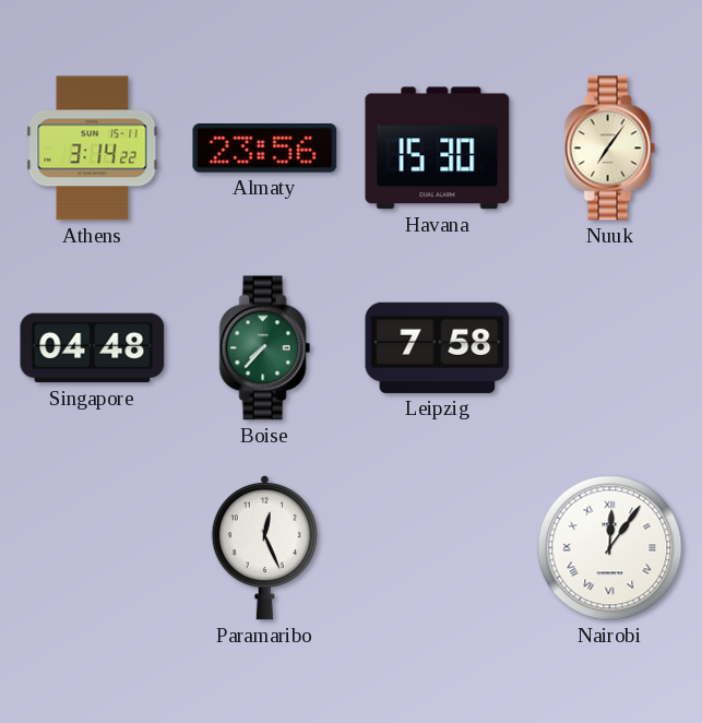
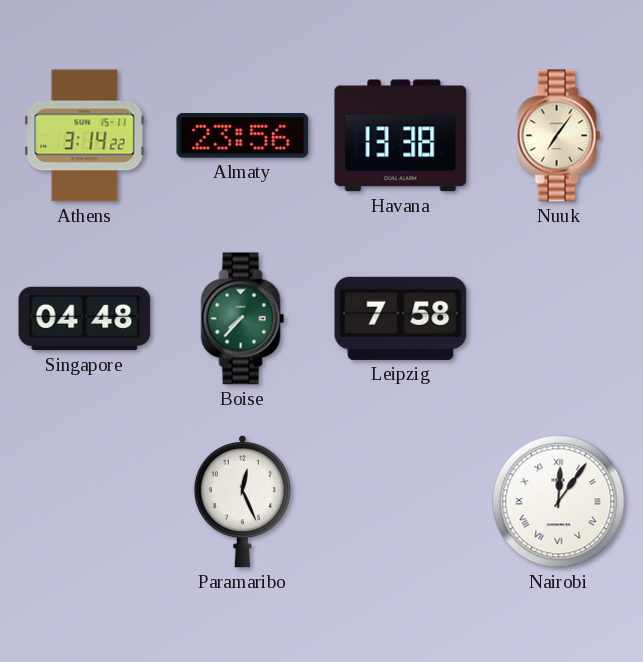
Havana: 15:30 -> 13:38
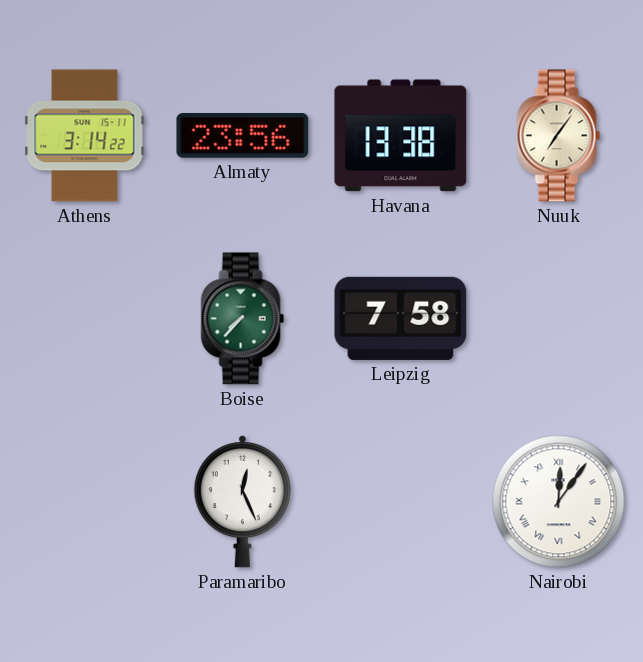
Singapore: 04:48 -> none
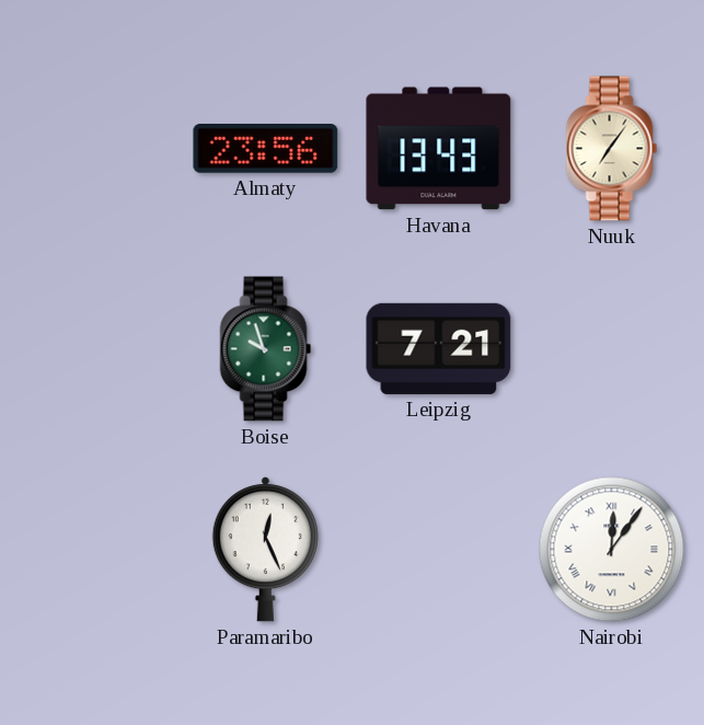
Athens: 3:14 -> none
Havana: 13:38 -> 13:43
Boise: 7:37 -> 9:57
Leipzig: 7:58 -> 7:21
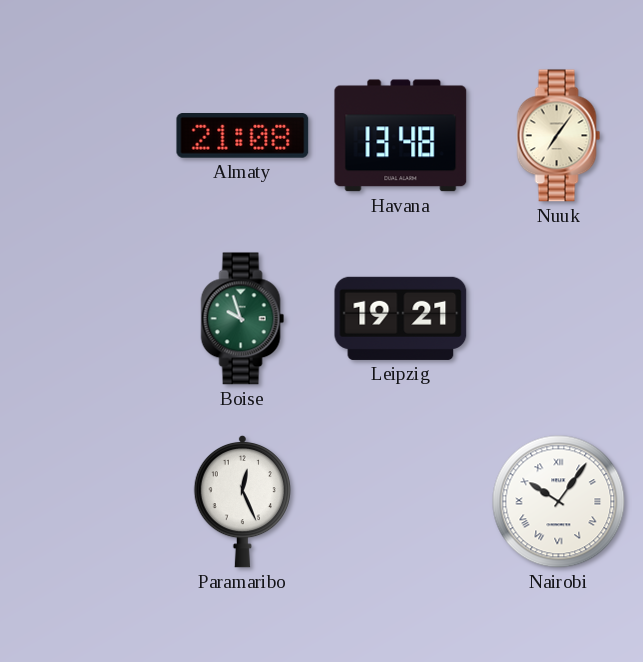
Almaty: 23:56 -> 21:08
Havana: 13:43 -> 13:48
Leipzig: 7:21 -> 19:21
Nairobi: 12:06 -> 10:06
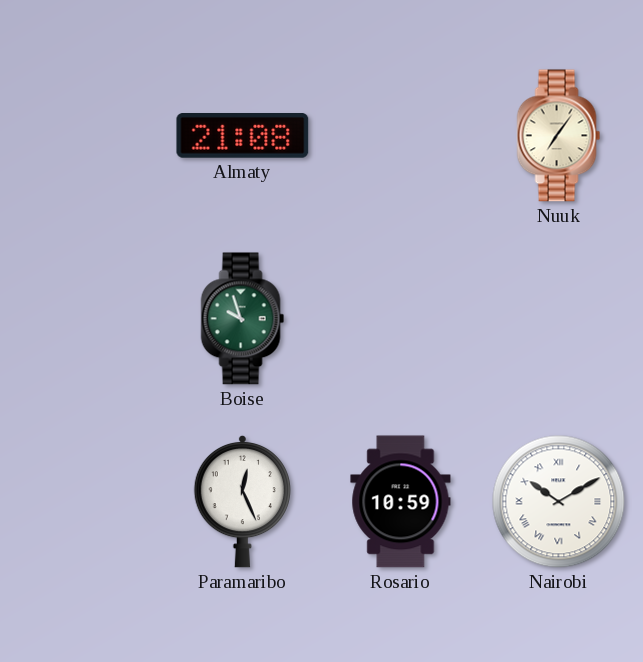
Havana: 13:48 -> none
Leipzig: 19:21 -> none
Rosario: none -> 10:59
Nairobi: 10:06 -> 10:10
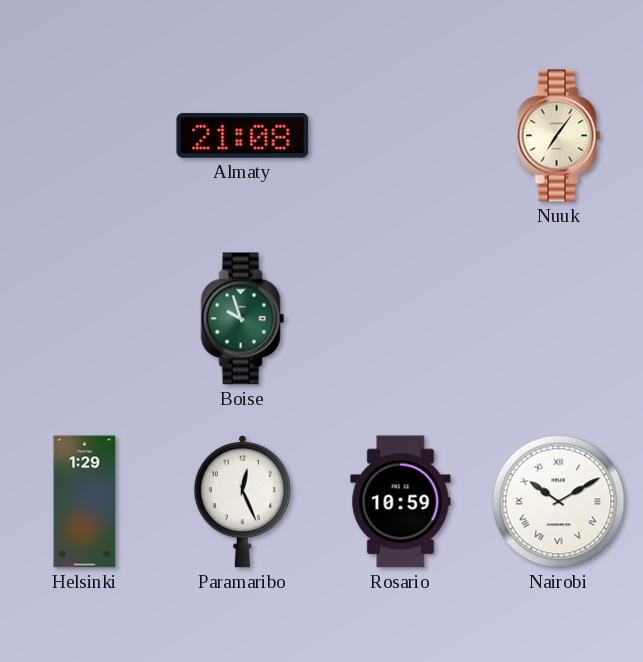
Helsinki: none -> 1:29
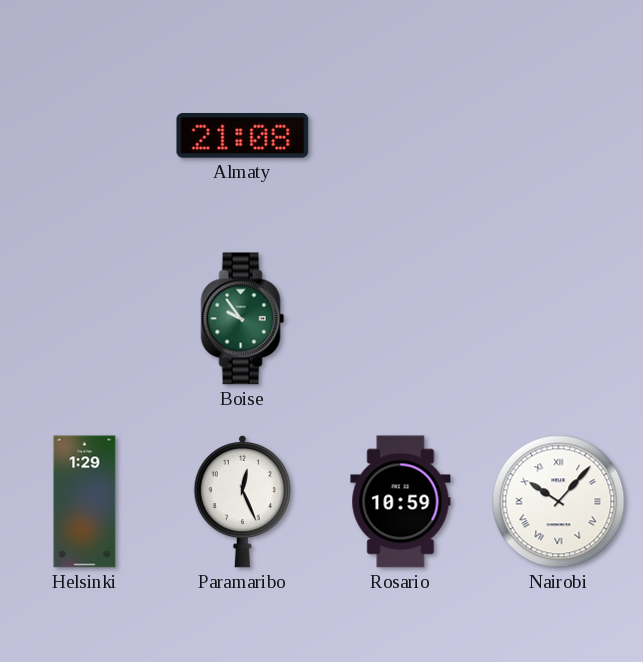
Nuuk: 7:06 -> none
Boise: 9:57 -> 9:54
Nairobi: 10:10 -> 10:07
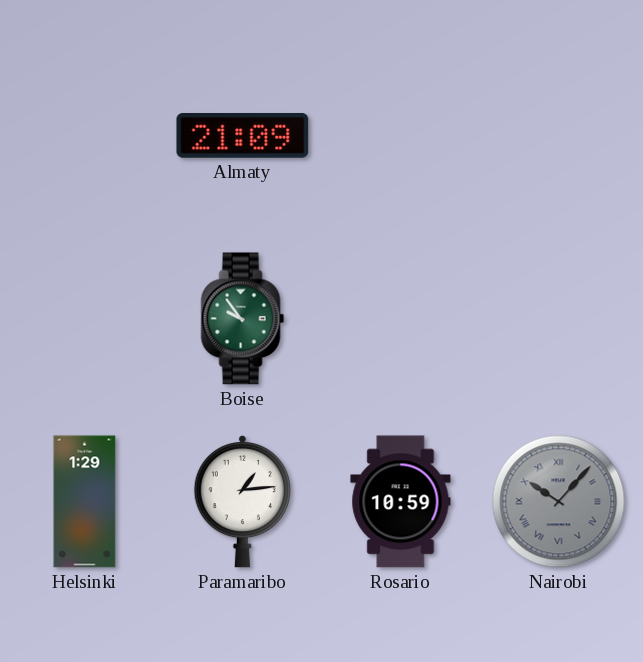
Almaty: 21:08 -> 21:09
Paramaribo: 12:26 -> 1:14
Nairobi dial: white -> grey
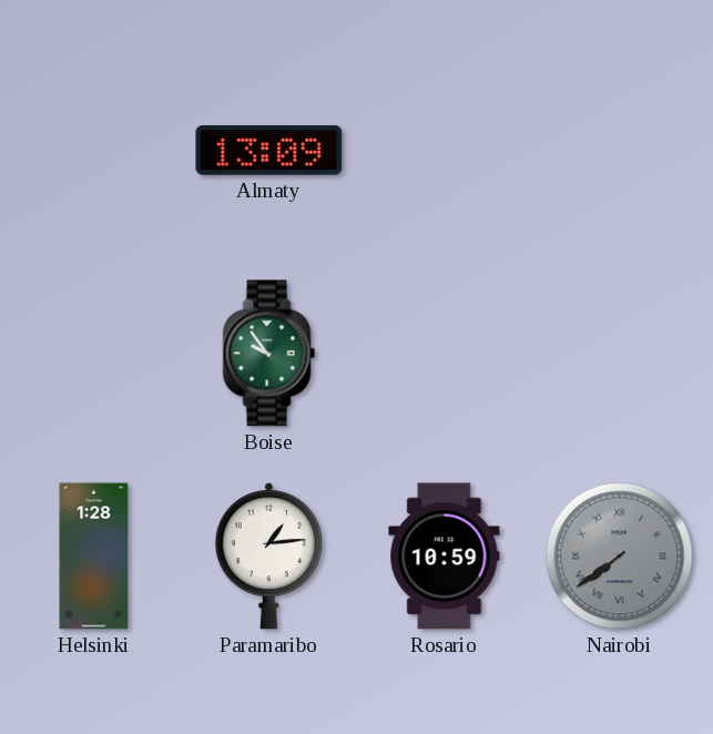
Almaty: 21:09 -> 13:09
Helsinki: 1:29 -> 1:28
Nairobi: 10:07 -> 7:39
